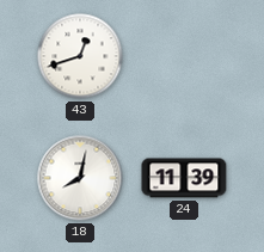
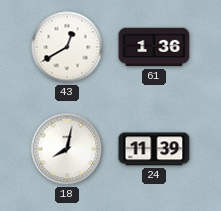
43: 12:42 -> 12:40
61: none -> 1:36
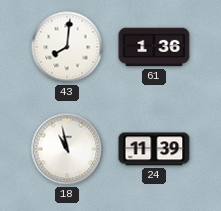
43: 12:40 -> 8:01
18: 8:02 -> 10:58
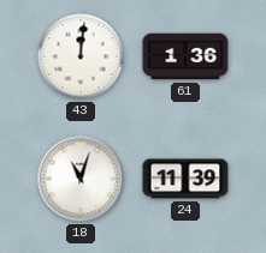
43: 8:01 -> 12:01
18: 10:58 -> 11:03
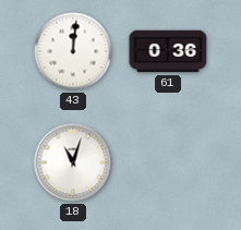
61: 1:36 -> 0:36
24: 11:39 -> none
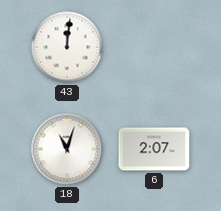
61: 0:36 -> none
6: none -> 2:07
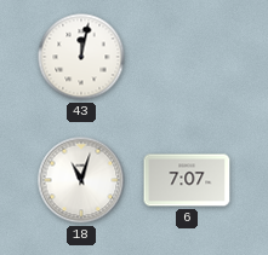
43: 12:01 -> 12:02
6: 2:07 -> 7:07
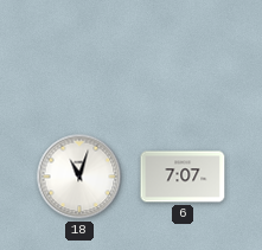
43: 12:02 -> none
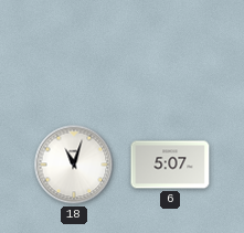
6: 7:07 -> 5:07
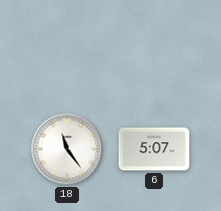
18: 11:03 -> 11:24
